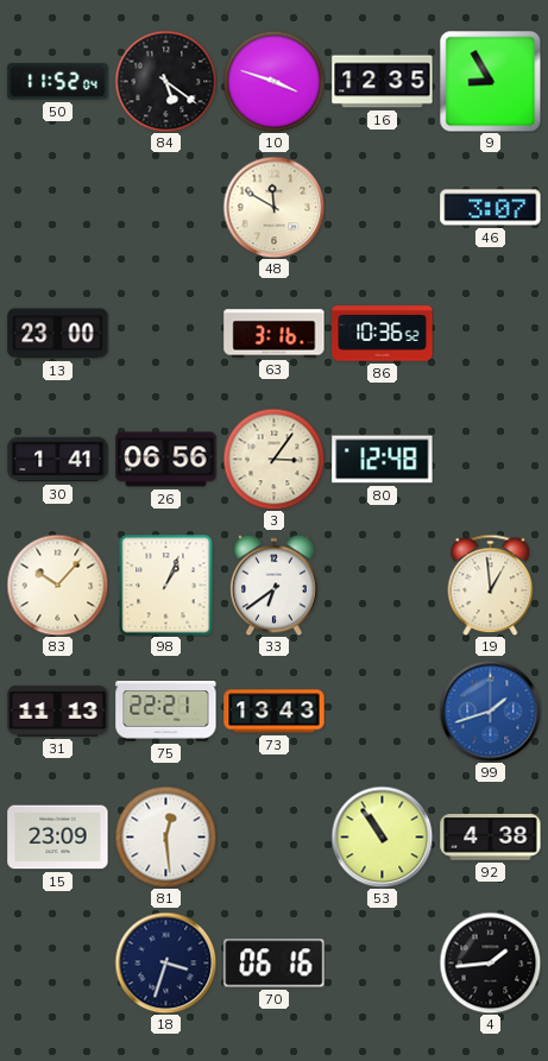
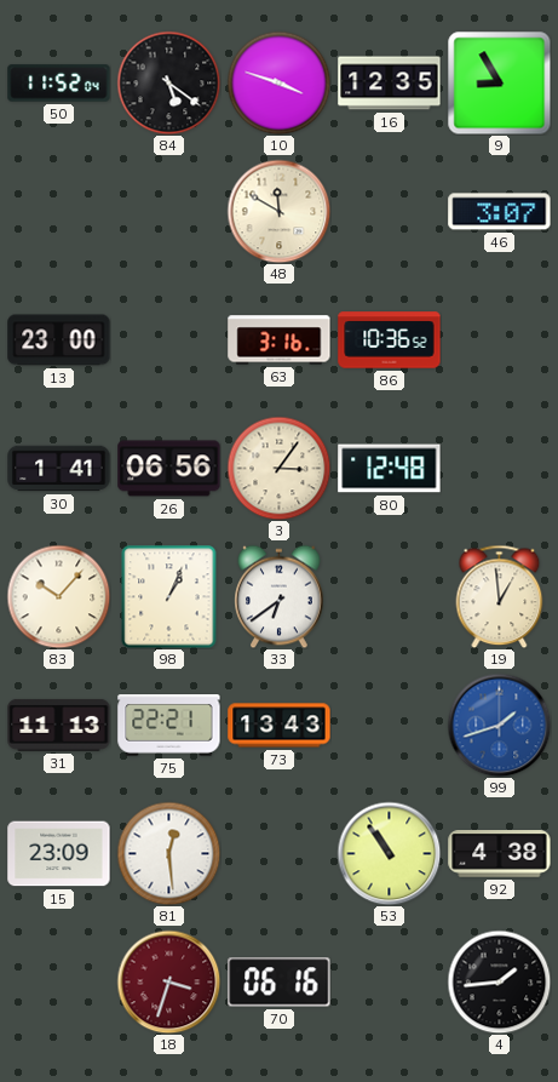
18 dial: navy -> burgundy
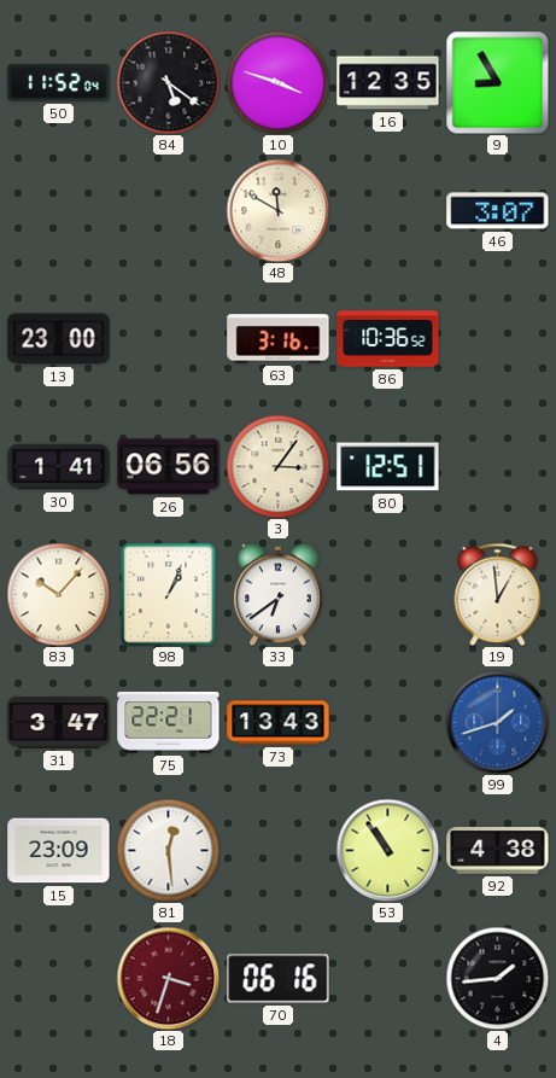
80: 12:48 -> 12:51
31: 11:13 -> 3:47
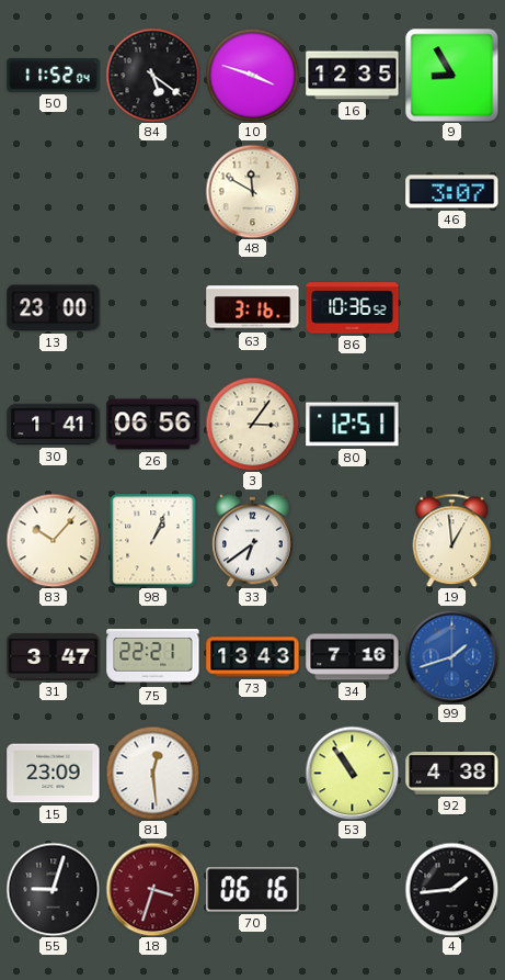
34: none -> 7:16
55: none -> 9:03
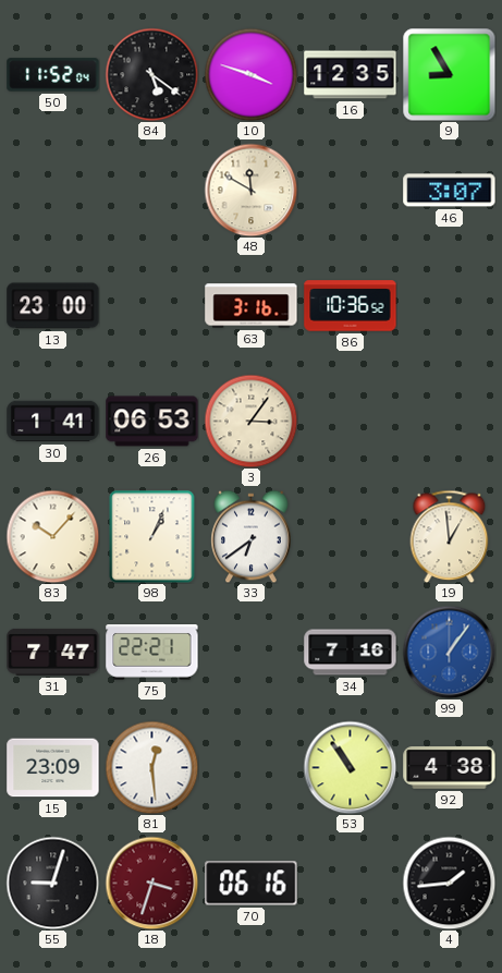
26: 06:56 -> 06:53
80: 12:51 -> none
31: 3:47 -> 7:47
73: 13:43 -> none
99: 1:42 -> 1:06
